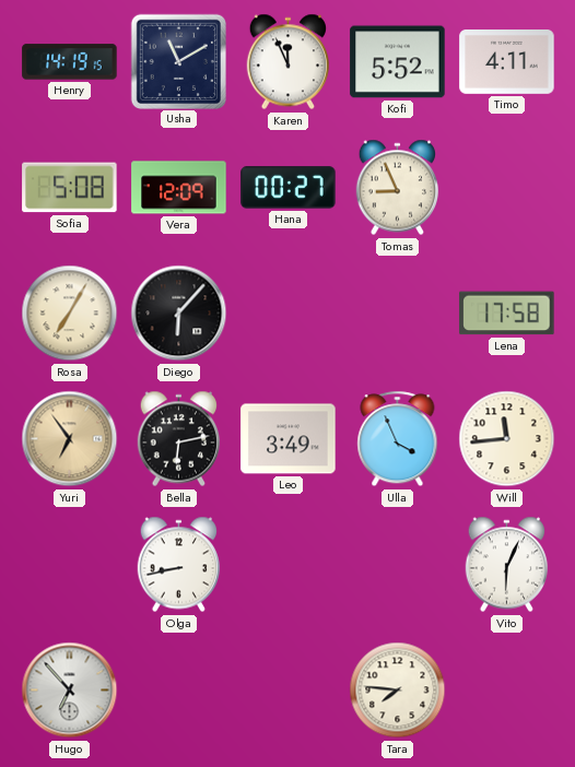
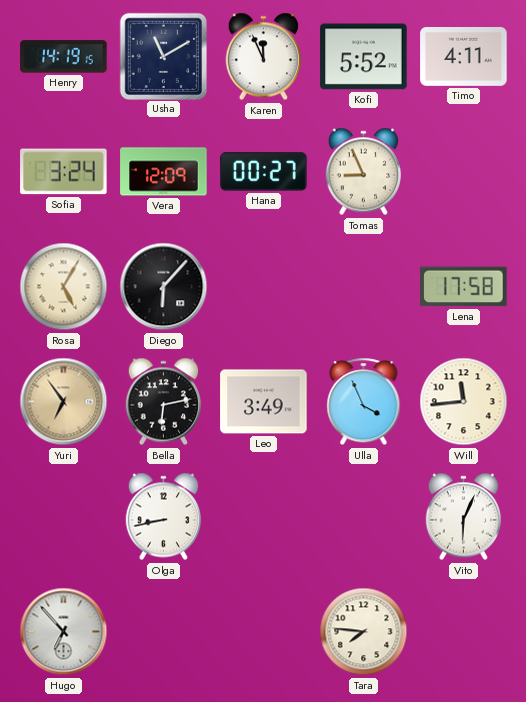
Sofia: 5:08 -> 3:24
Rosa: 7:05 -> 5:05
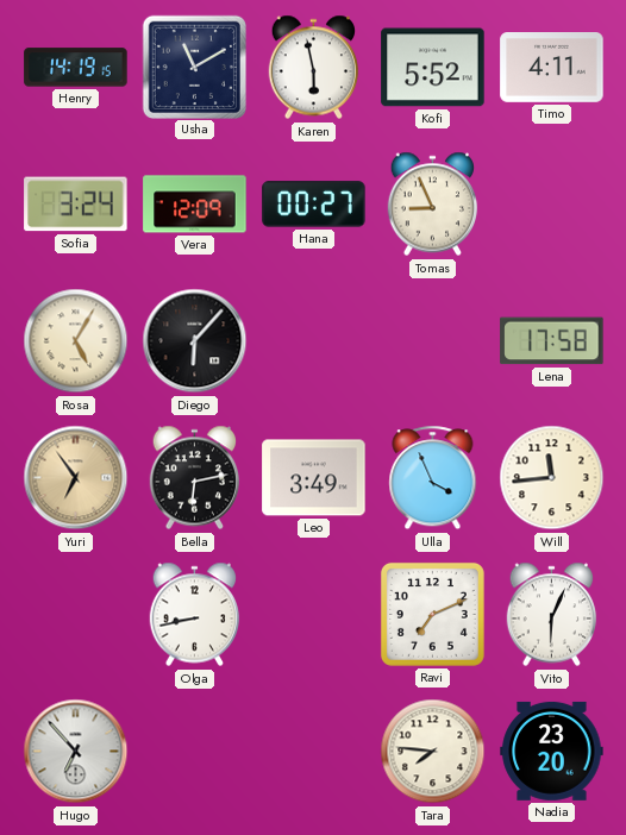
Karen: 11:56 -> 5:58
Ravi: none -> 7:11
Nadia: none -> 23:20
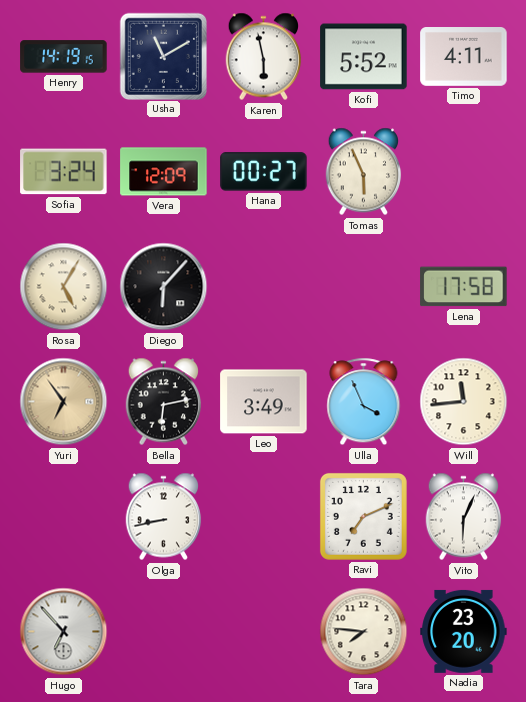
Tomas: 8:56 -> 5:56
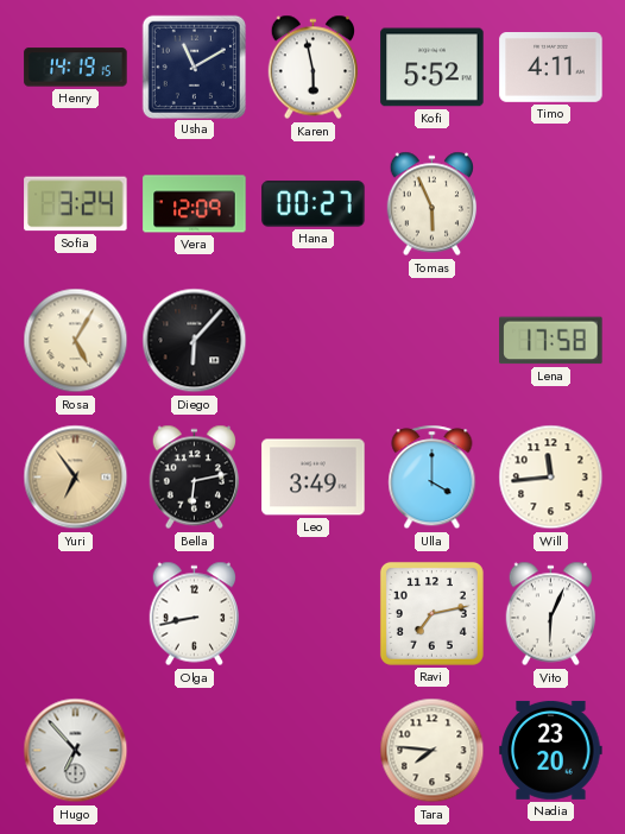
Ulla: 3:56 -> 4:00
Ravi: 7:11 -> 7:13
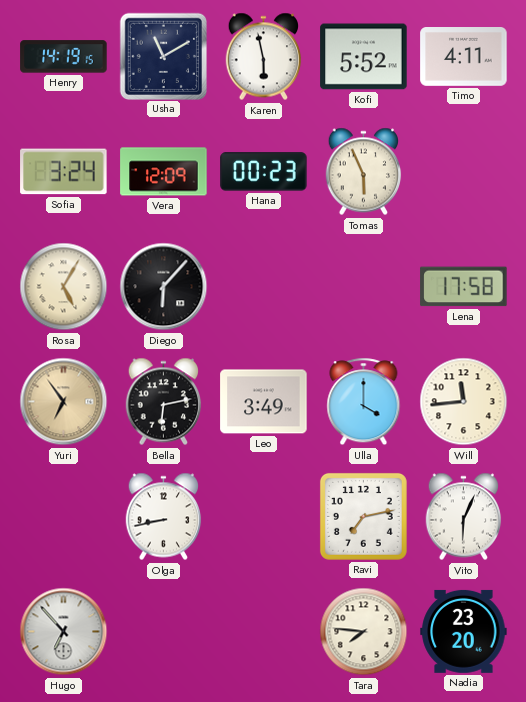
Hana: 00:27 -> 00:23
